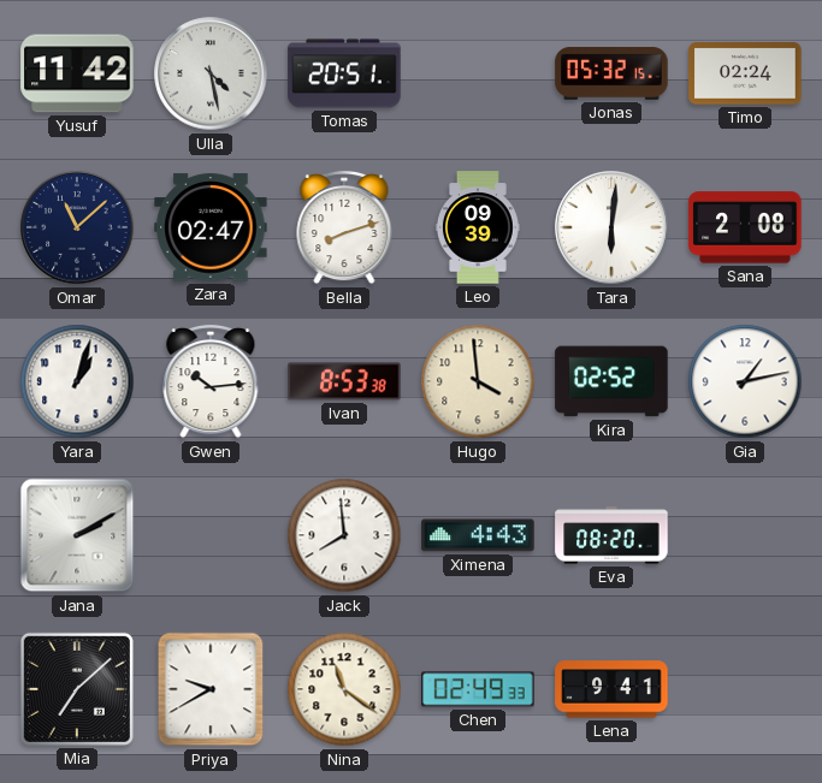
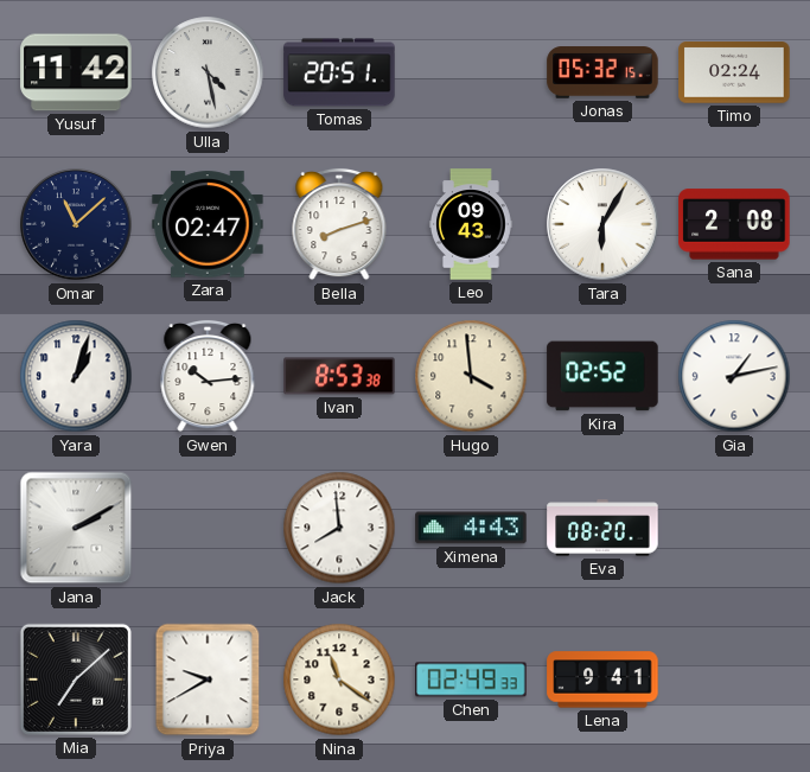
Leo: 09:39 -> 09:43
Tara: 6:01 -> 6:05
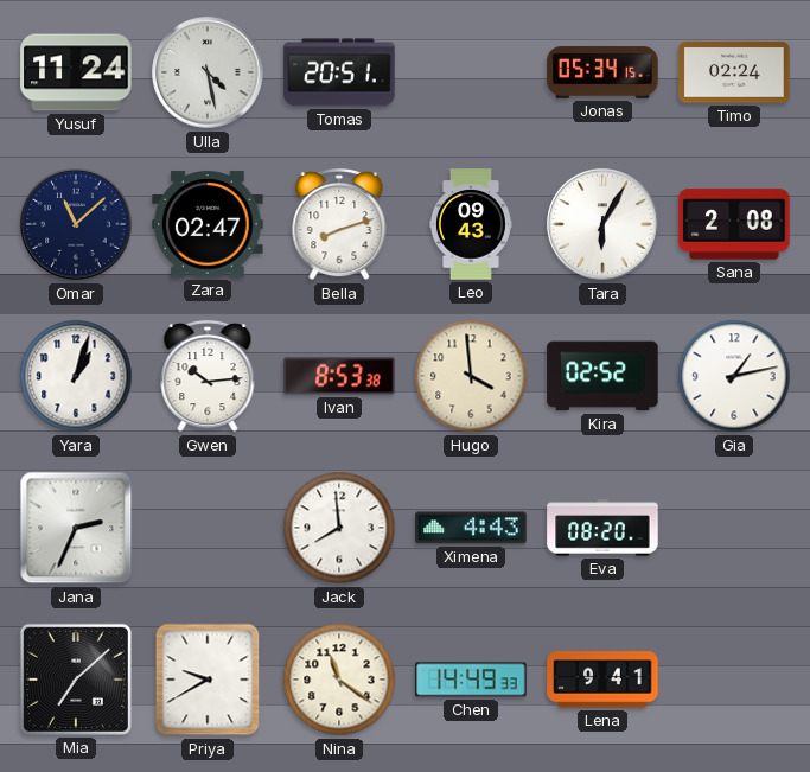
Yusuf: 11:42 -> 11:24
Jonas: 05:32 -> 05:34
Jana: 2:10 -> 2:34
Chen: 02:49 -> 14:49
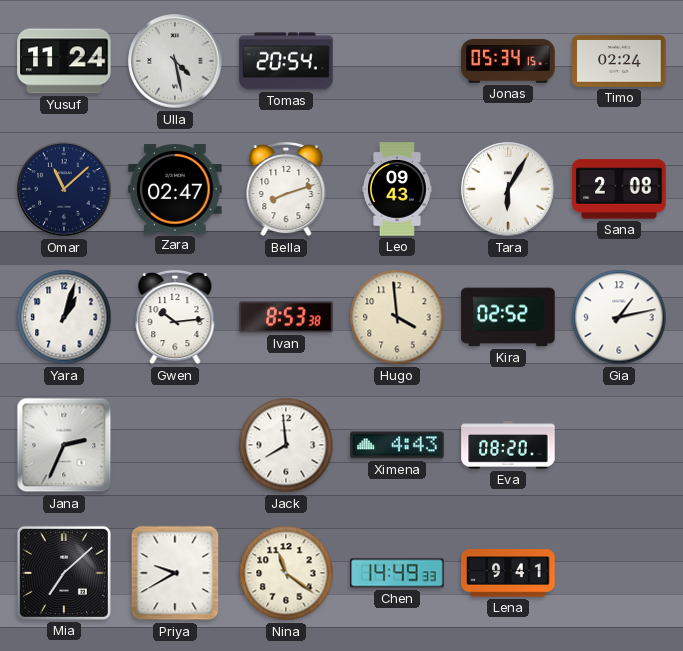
Tomas: 20:51 -> 20:54
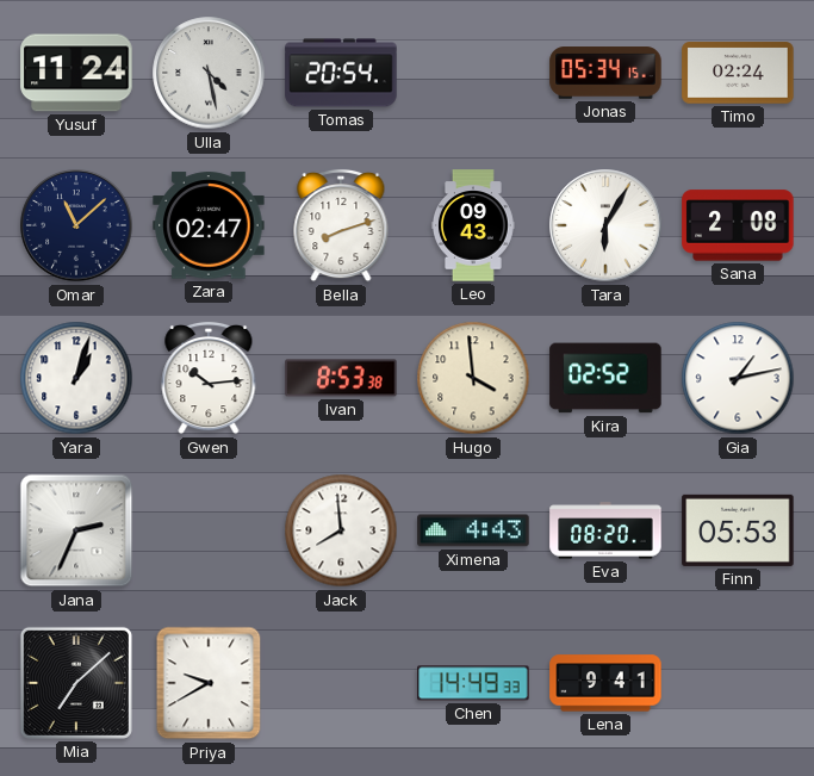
Finn: none -> 05:53
Nina: 11:21 -> none
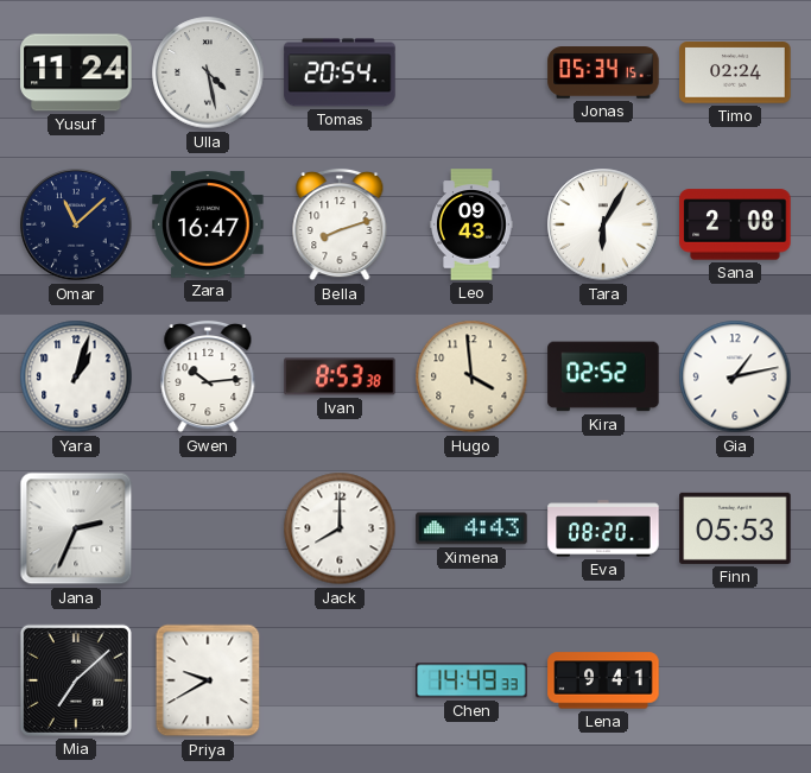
Zara: 02:47 -> 16:47
Jack: 7:59 -> 8:00
